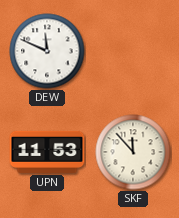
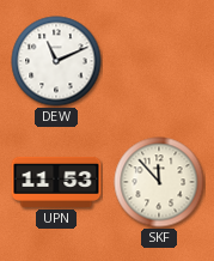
DEW: 11:49 -> 11:11
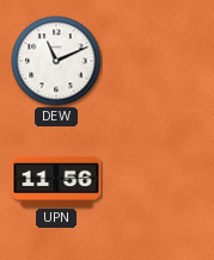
UPN: 11:53 -> 11:56
SKF: 11:53 -> none
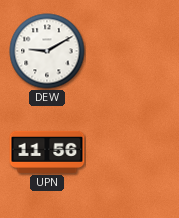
DEW: 11:11 -> 9:10
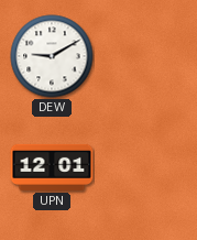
UPN: 11:56 -> 12:01
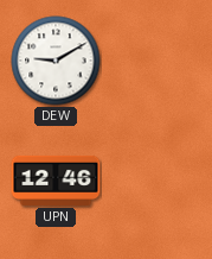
UPN: 12:01 -> 12:46
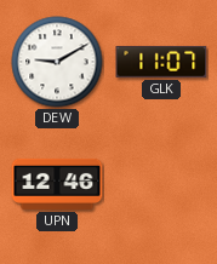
GLK: none -> 11:07
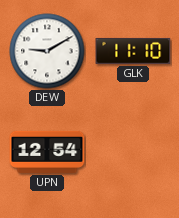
GLK: 11:07 -> 11:10
UPN: 12:46 -> 12:54
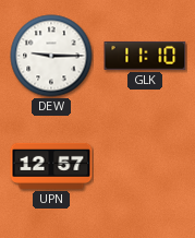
DEW: 9:10 -> 9:15
UPN: 12:54 -> 12:57
